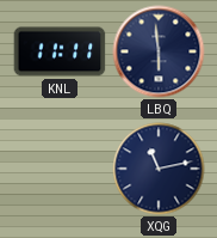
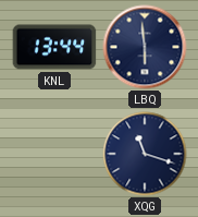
KNL: 11:11 -> 13:44
XQG: 11:13 -> 11:18
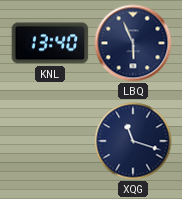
KNL: 13:44 -> 13:40
LBQ: 5:59 -> 5:56
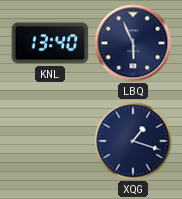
XQG: 11:18 -> 1:18
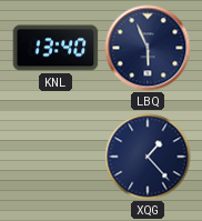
XQG: 1:18 -> 1:23
